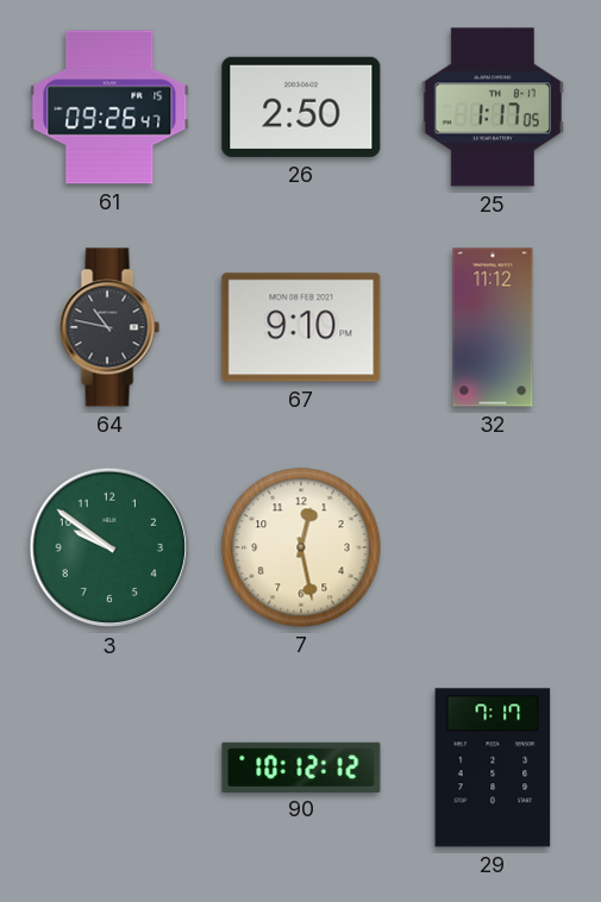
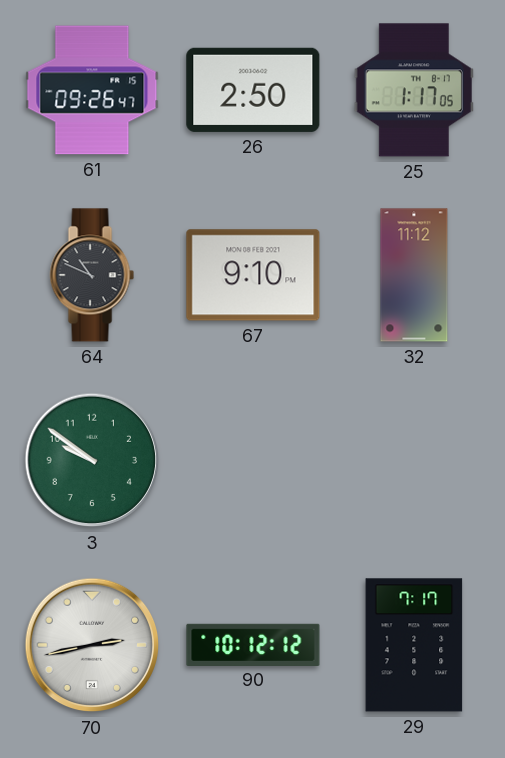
64: 10:47 -> 10:49
7: 12:28 -> none
70: none -> 2:43
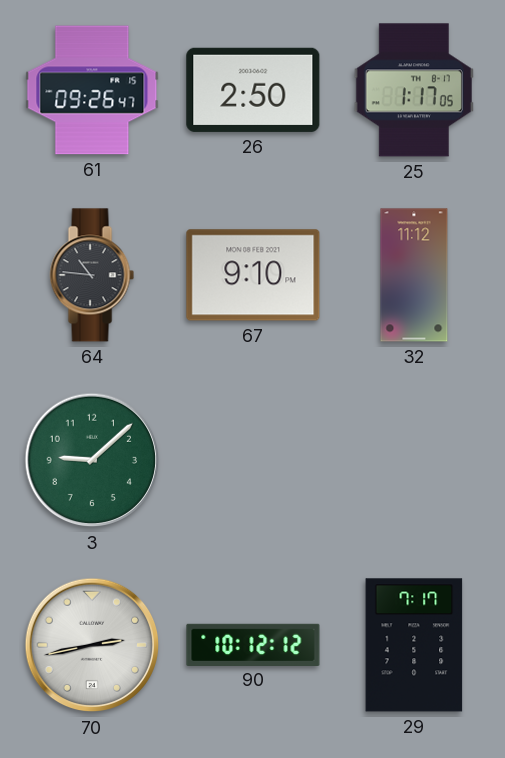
64: 10:49 -> 10:46
3: 9:51 -> 9:08
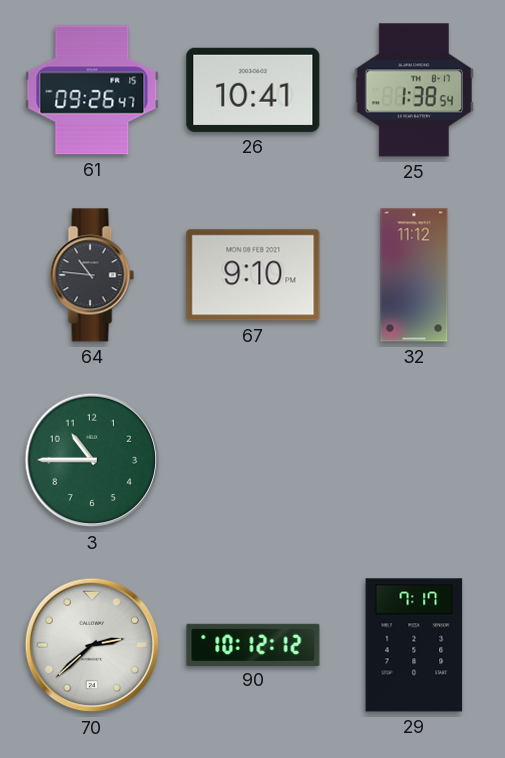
26: 2:50 -> 10:41
25: 1:17 -> 1:38
3: 9:08 -> 10:45
70: 2:43 -> 2:38
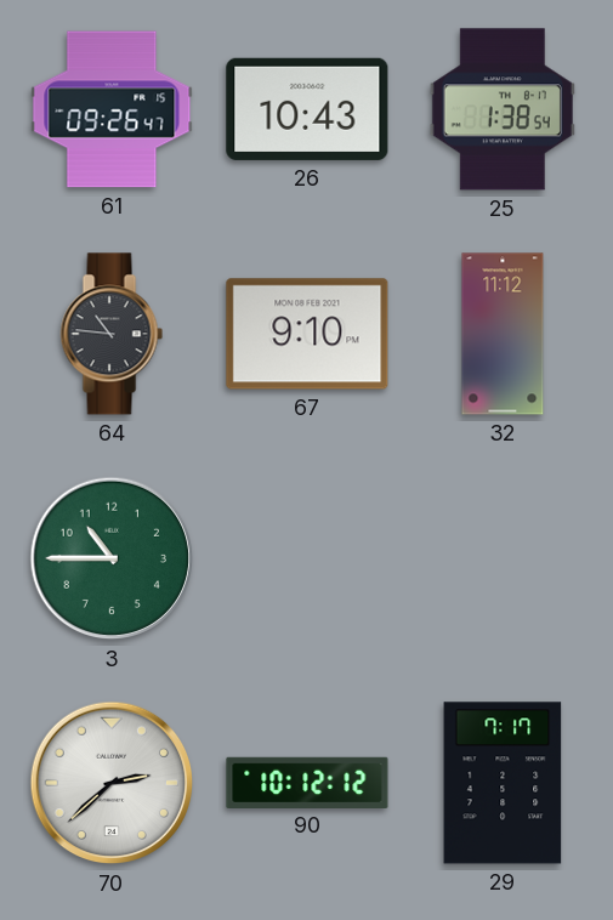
26: 10:41 -> 10:43
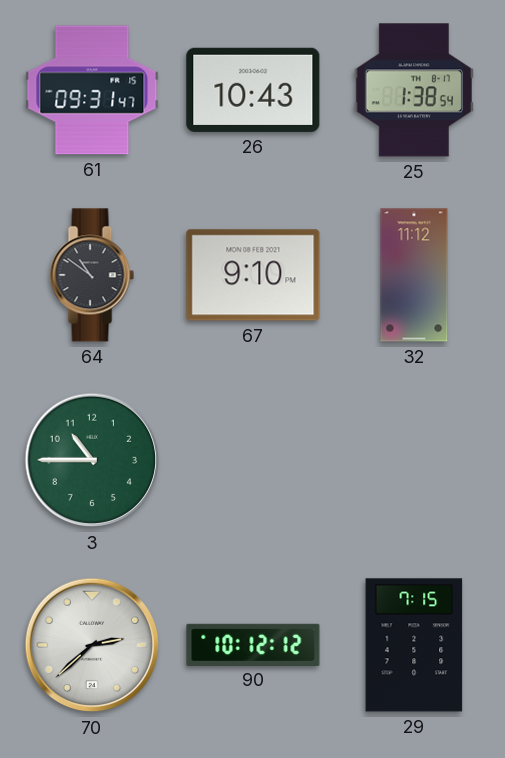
61: 09:26 -> 09:31
64: 10:46 -> 10:51
29: 7:17 -> 7:15
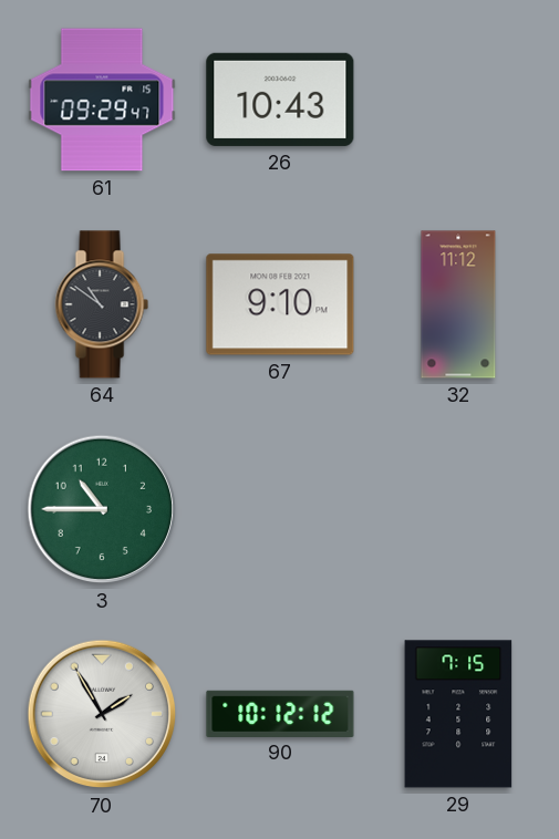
61: 09:31 -> 09:29
25: 1:38 -> none
70: 2:38 -> 1:55
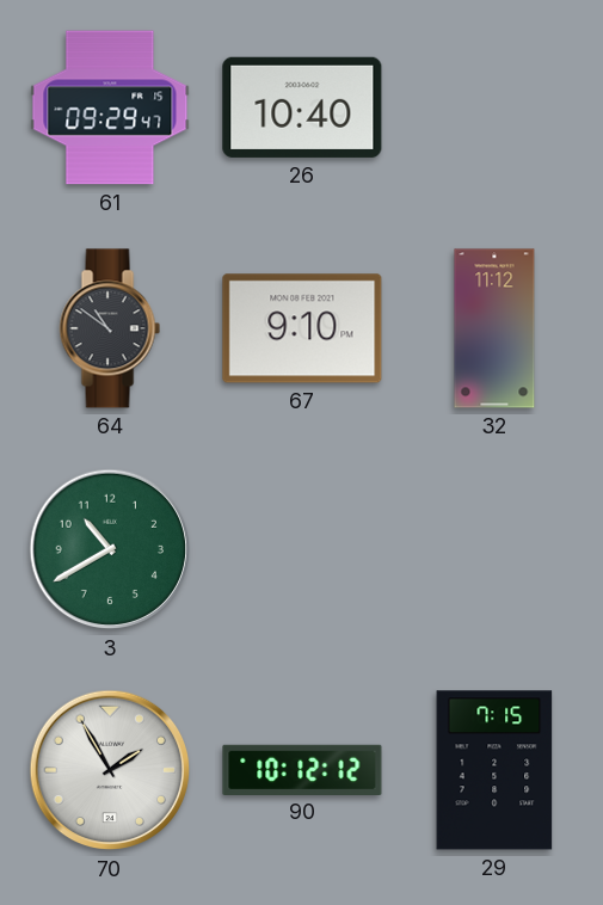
26: 10:43 -> 10:40
3: 10:45 -> 10:40
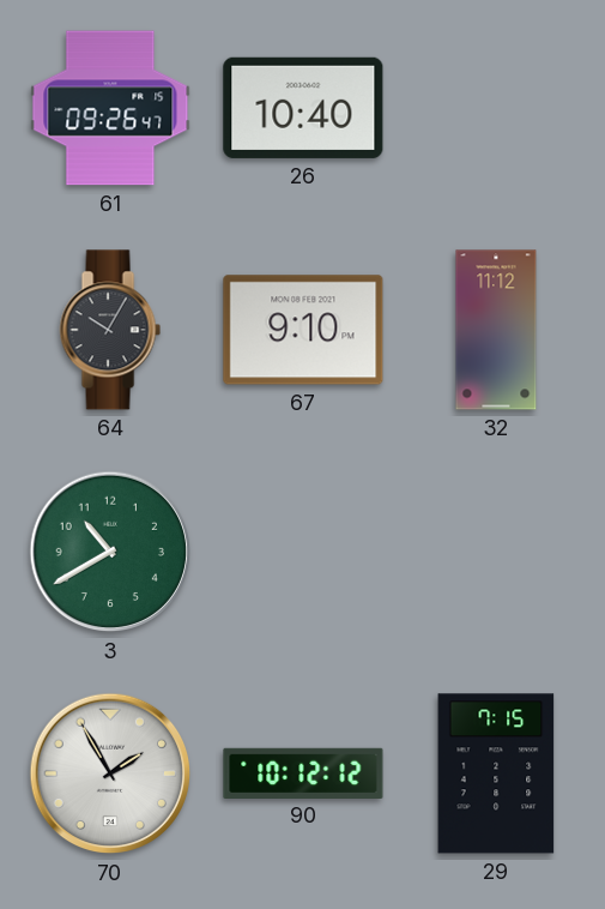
61: 09:29 -> 09:26
64: 10:51 -> 10:05
